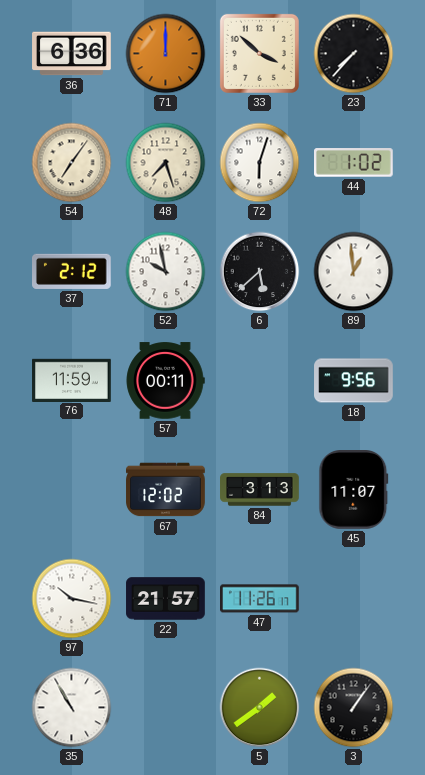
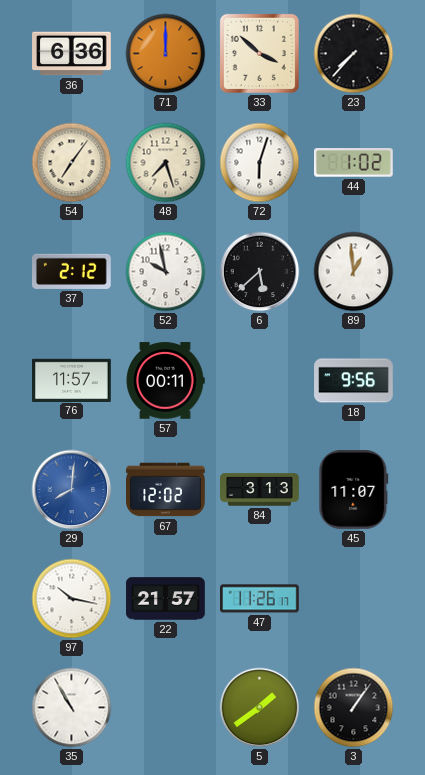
76: 11:59 -> 11:57
29: none -> 8:01
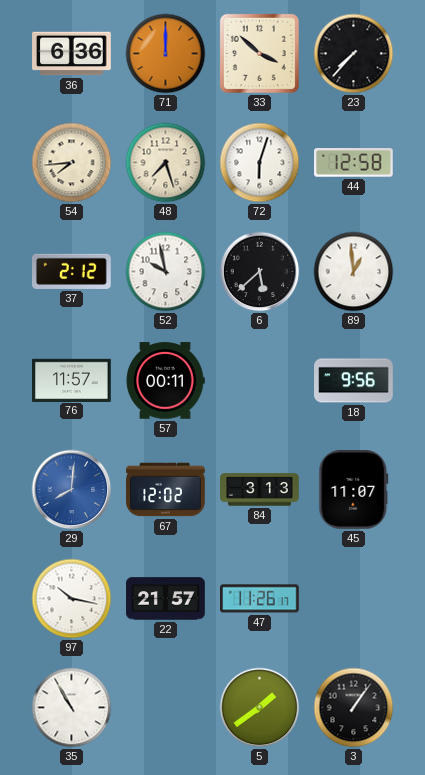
54: 7:06 -> 7:44
44: 1:02 -> 12:58
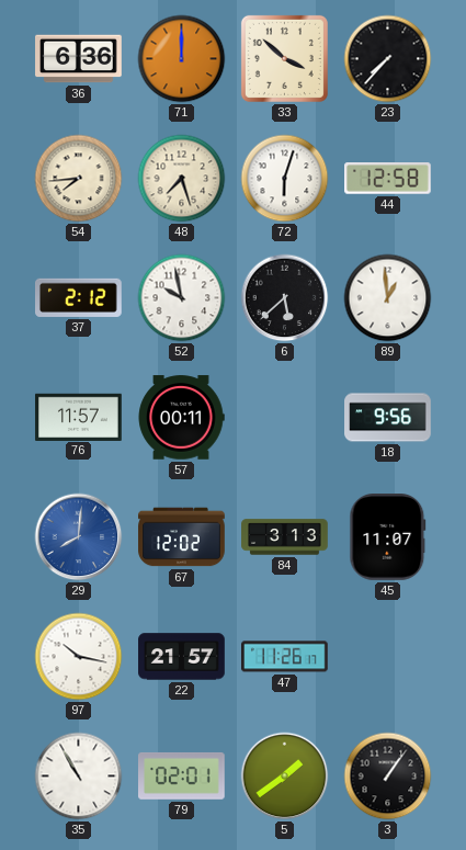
79: none -> 02:01
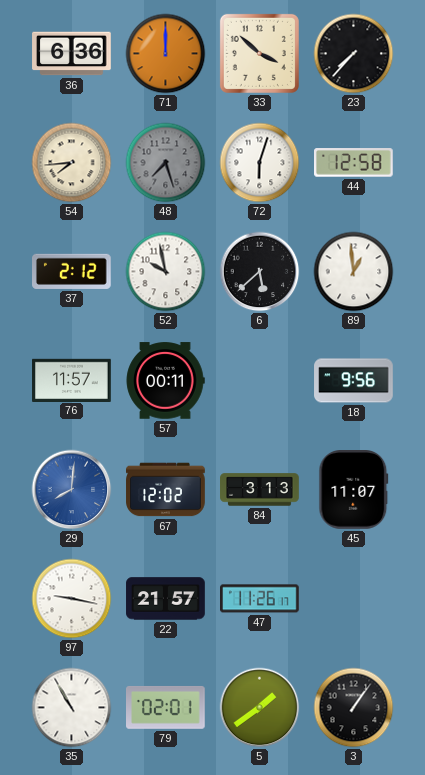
48 dial: cream -> grey
97: 10:17 -> 9:17
